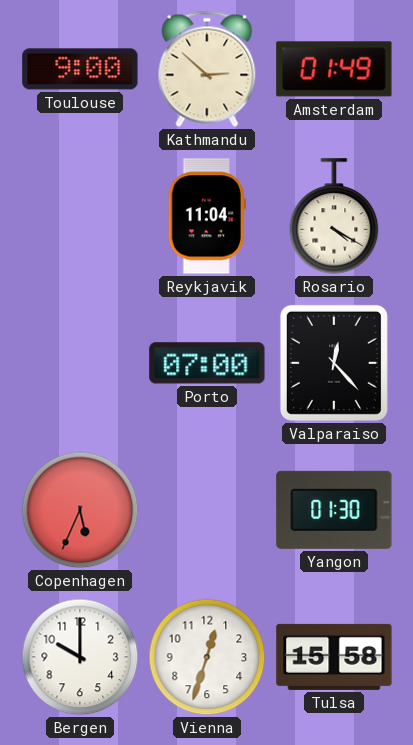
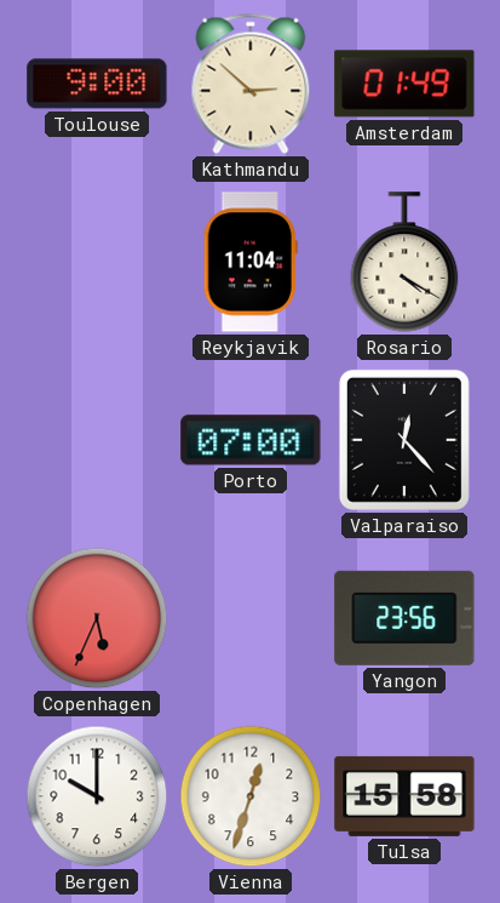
Yangon: 01:30 -> 23:56
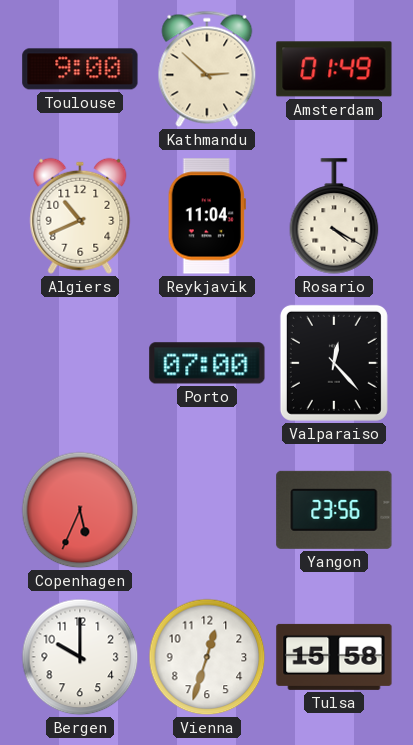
Algiers: none -> 10:41
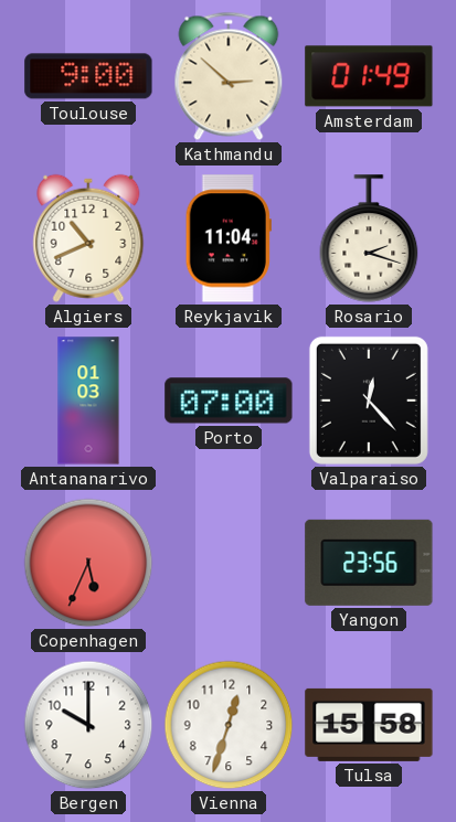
Rosario: 4:20 -> 2:18
Antananarivo: none -> 01:03
